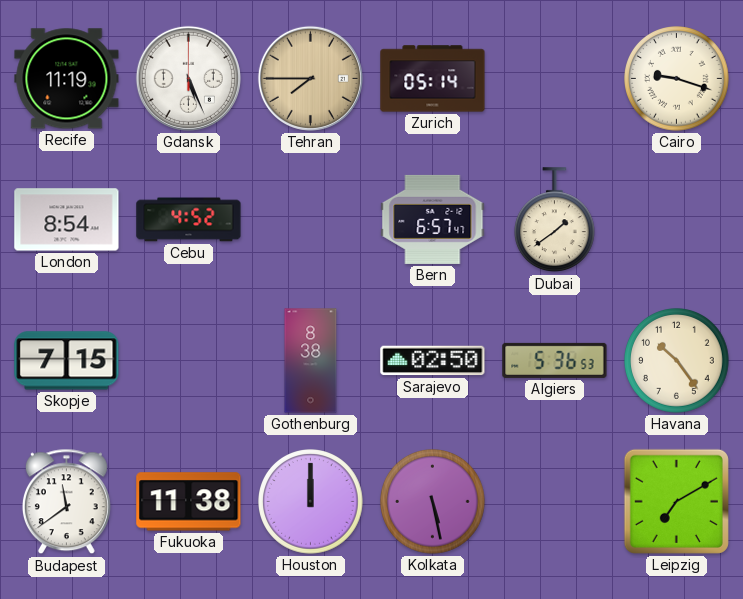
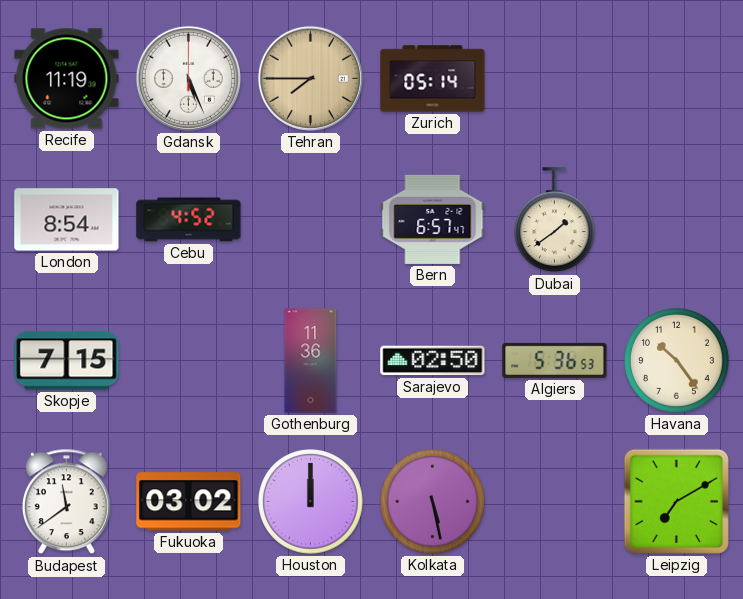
Cairo: 9:18 -> none
Gothenburg: 8:38 -> 11:36
Fukuoka: 11:38 -> 03:02
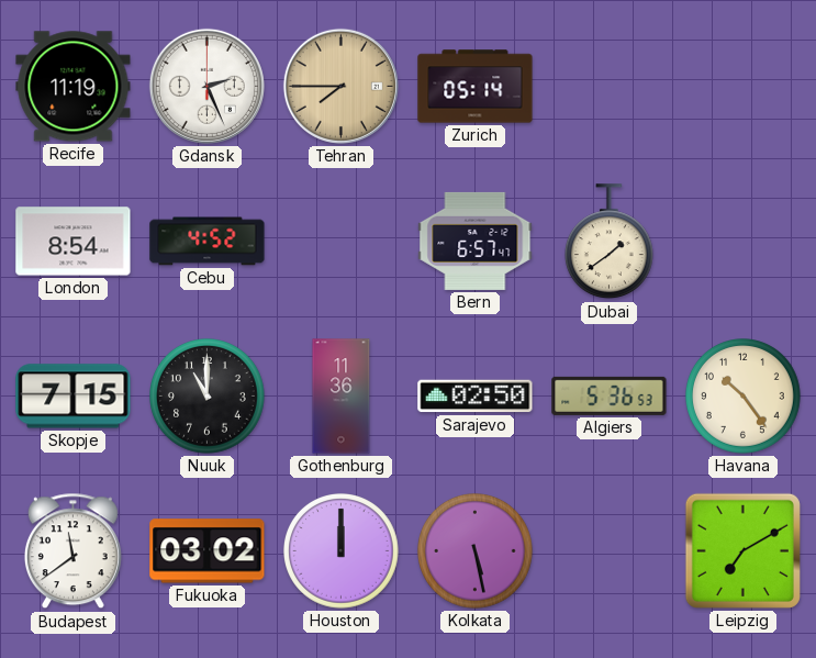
Gdansk: 5:26 -> 2:26
Nuuk: none -> 11:00
